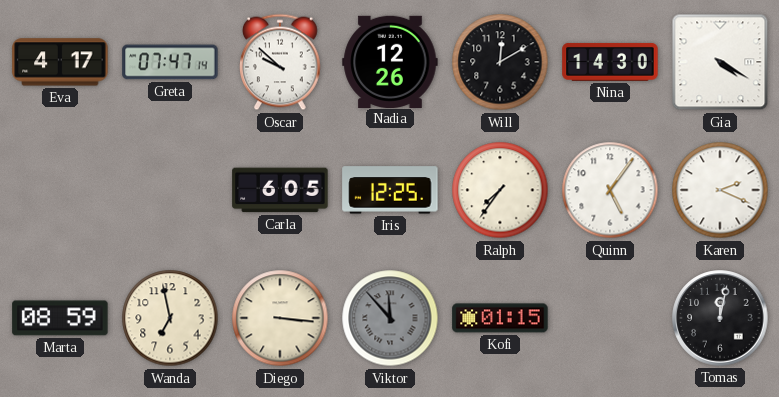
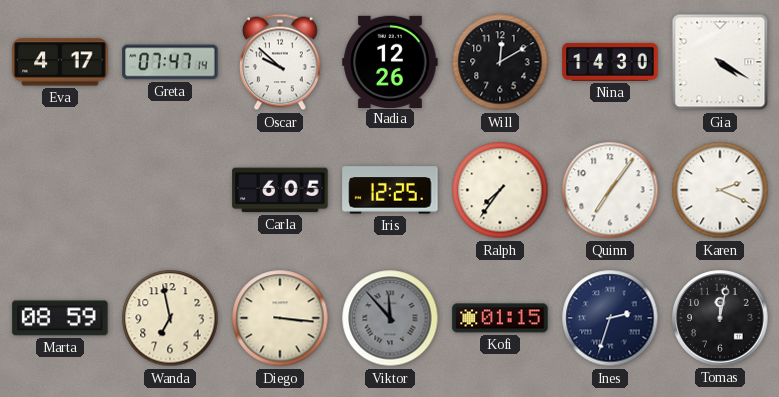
Quinn: 5:06 -> 7:06
Ines: none -> 2:33
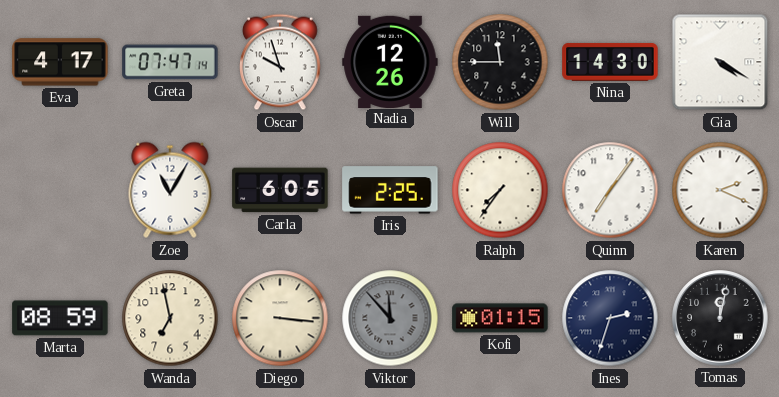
Oscar: 9:52 -> 9:57
Will: 12:10 -> 11:45
Zoe: none -> 11:05
Iris: 12:25 -> 2:25
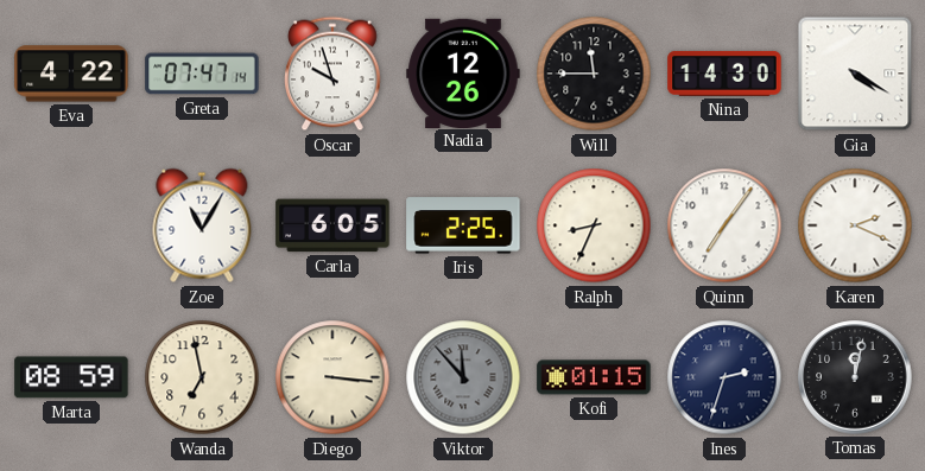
Eva: 4:17 -> 4:22
Ralph: 7:36 -> 8:34
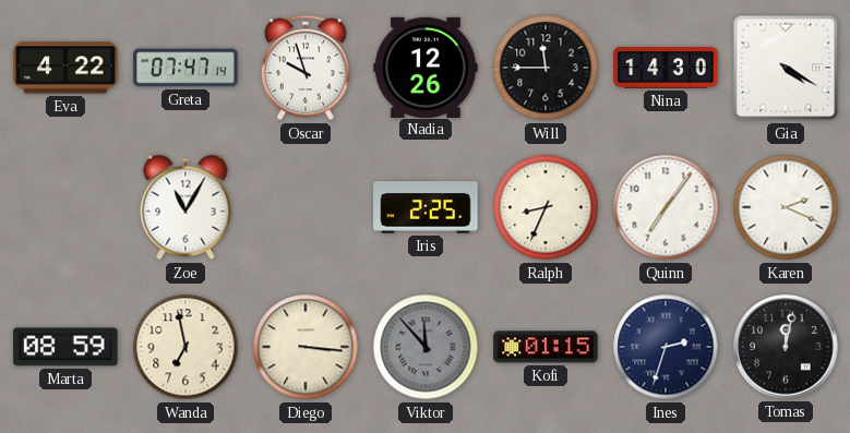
Carla: 6:05 -> none
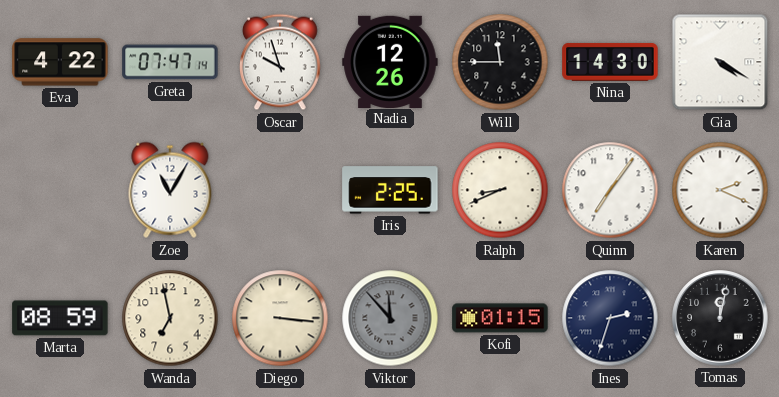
Ralph: 8:34 -> 8:41
